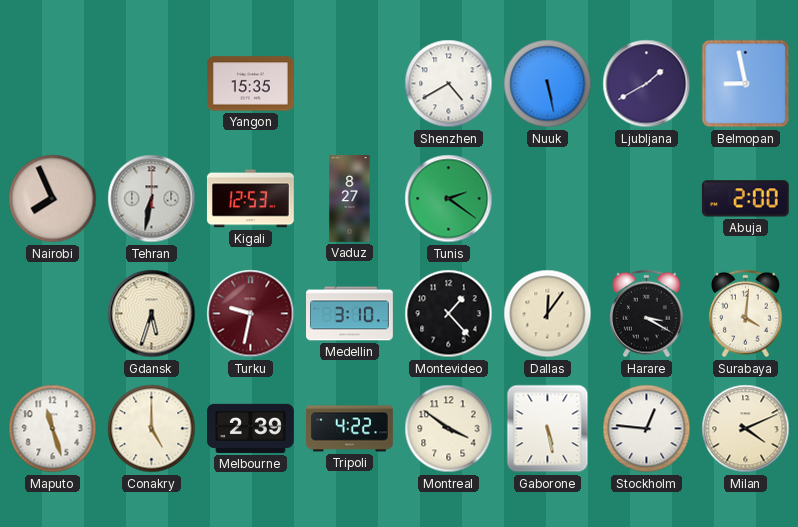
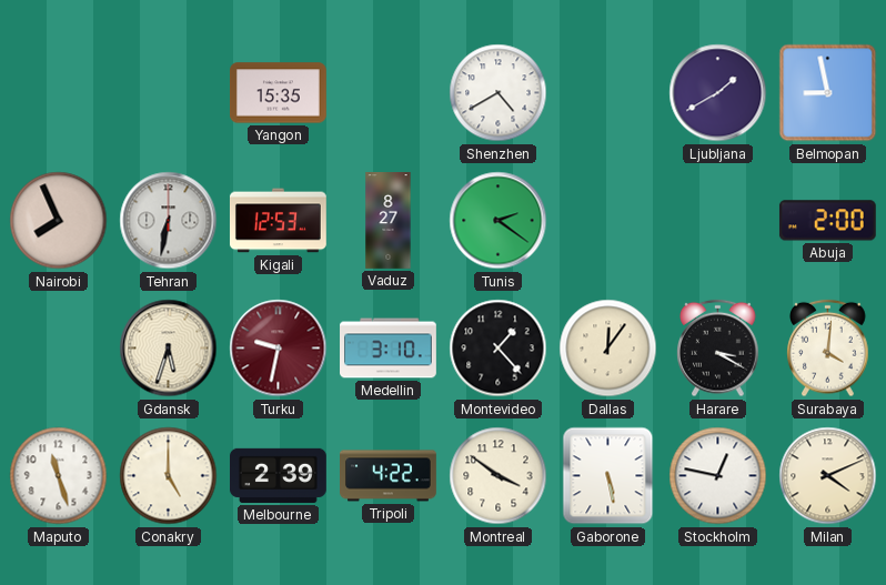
Nuuk: 5:28 -> none
Stockholm: 12:46 -> 12:47
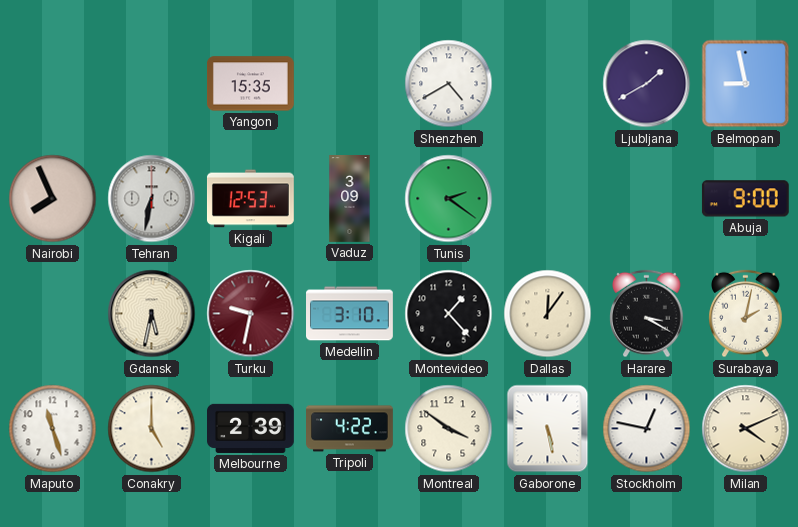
Vaduz: 8:27 -> 3:09
Abuja: 2:00 -> 9:00
Gdansk: 5:33 -> 5:32
Surabaya: 4:01 -> 2:02
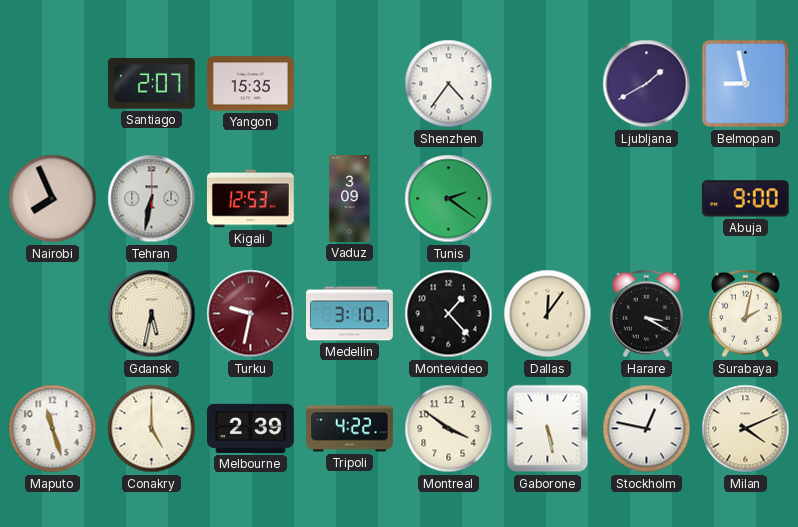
Santiago: none -> 2:07
Shenzhen: 4:40 -> 4:36
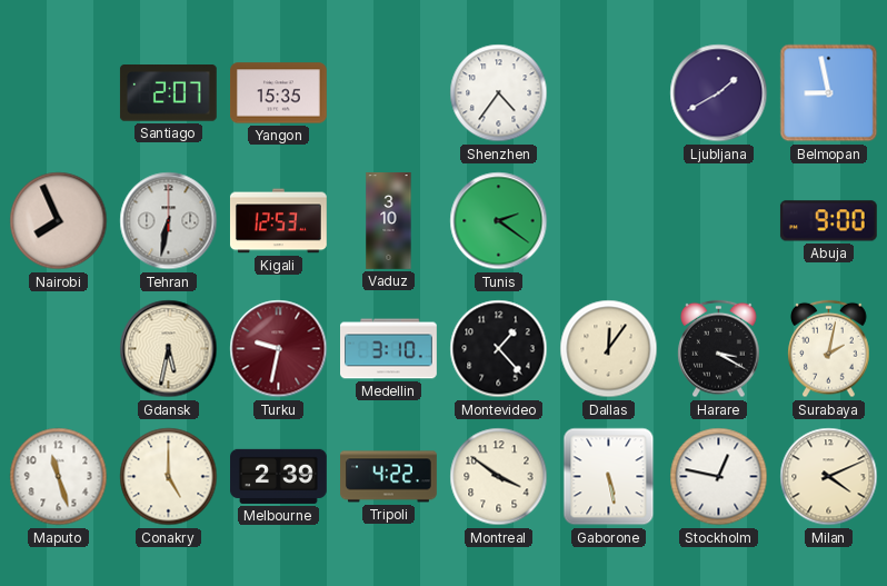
Vaduz: 3:09 -> 3:10
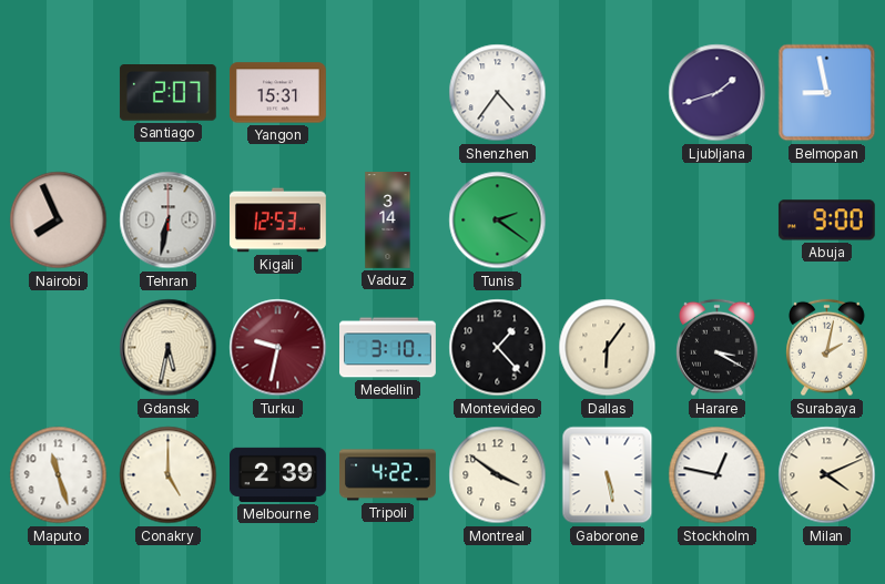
Yangon: 15:35 -> 15:31
Ljubljana: 1:40 -> 1:42
Vaduz: 3:10 -> 3:14
Dallas: 12:06 -> 6:06
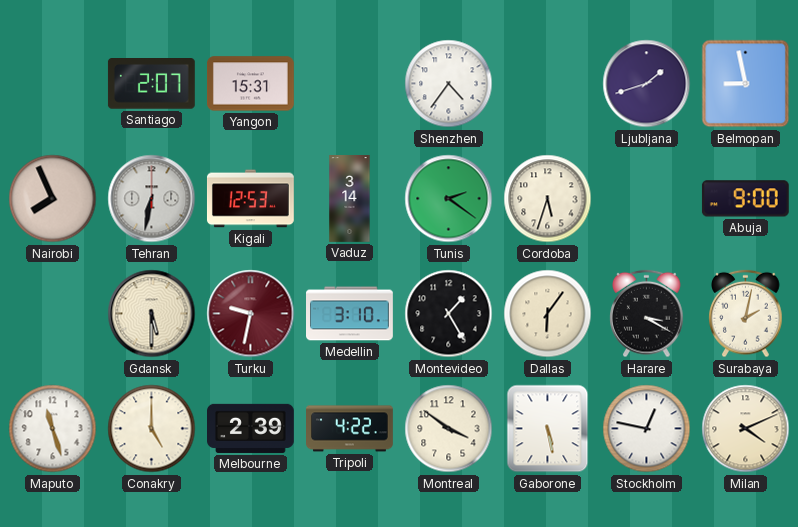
Cordoba: none -> 5:33
Gdansk: 5:32 -> 5:30
Montevideo: 1:23 -> 1:25
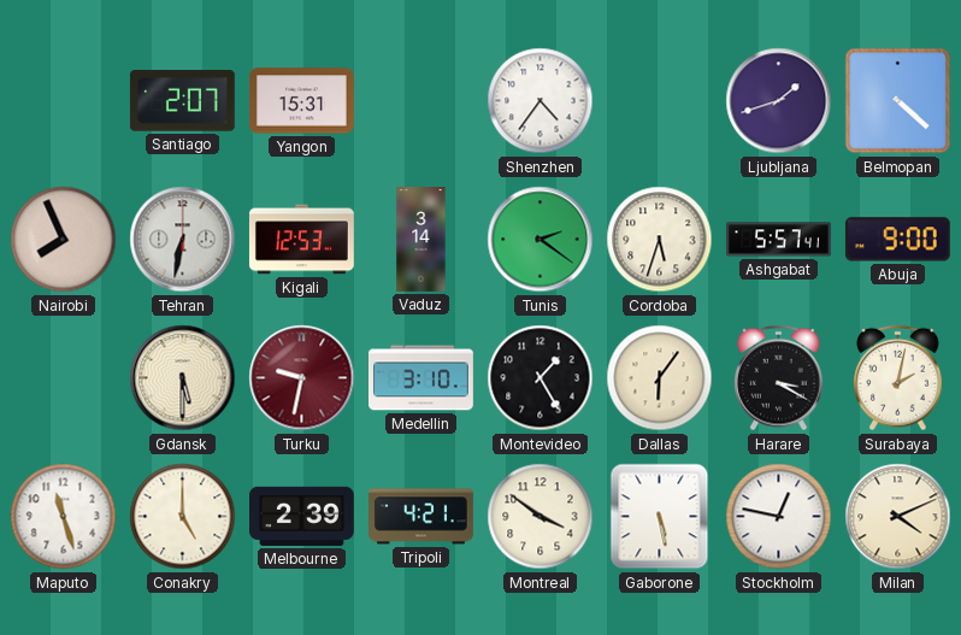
Belmopan: 8:58 -> 4:22
Ashgabat: none -> 5:57
Tripoli: 4:22 -> 4:21
